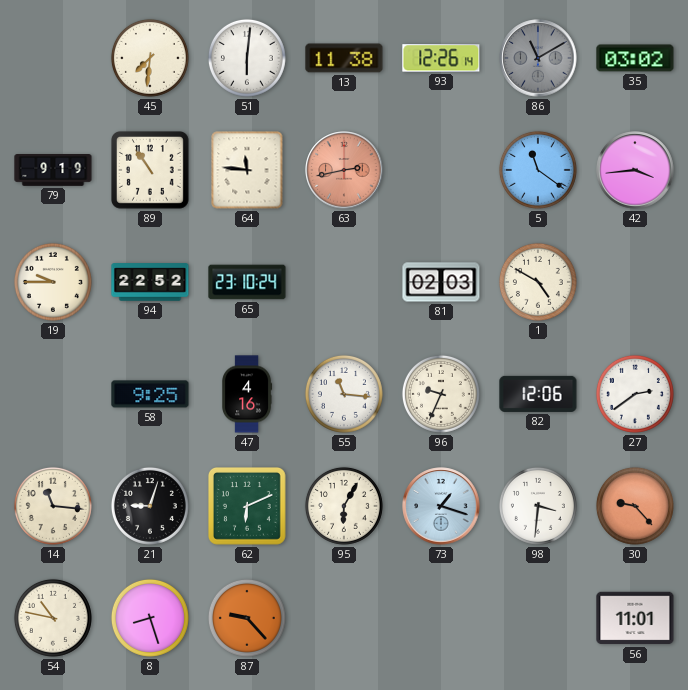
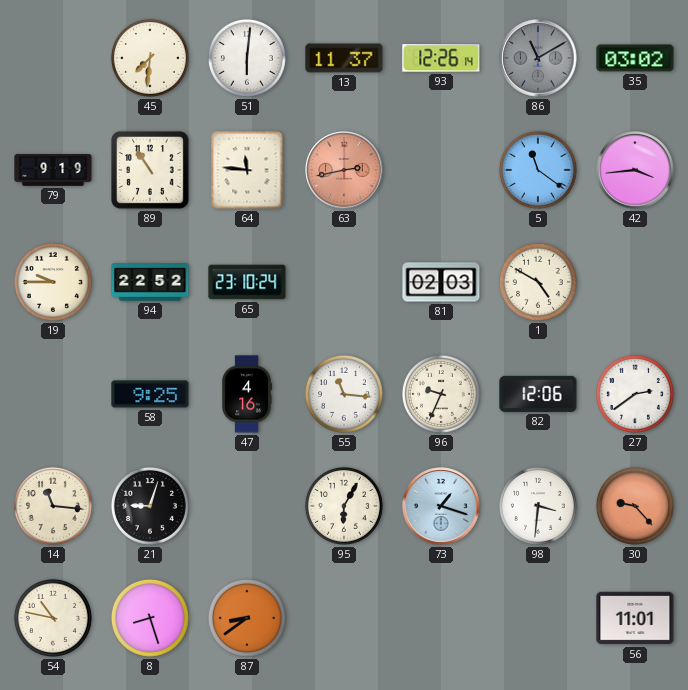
13: 11:38 -> 11:37
62: 6:11 -> none
87: 9:23 -> 8:39
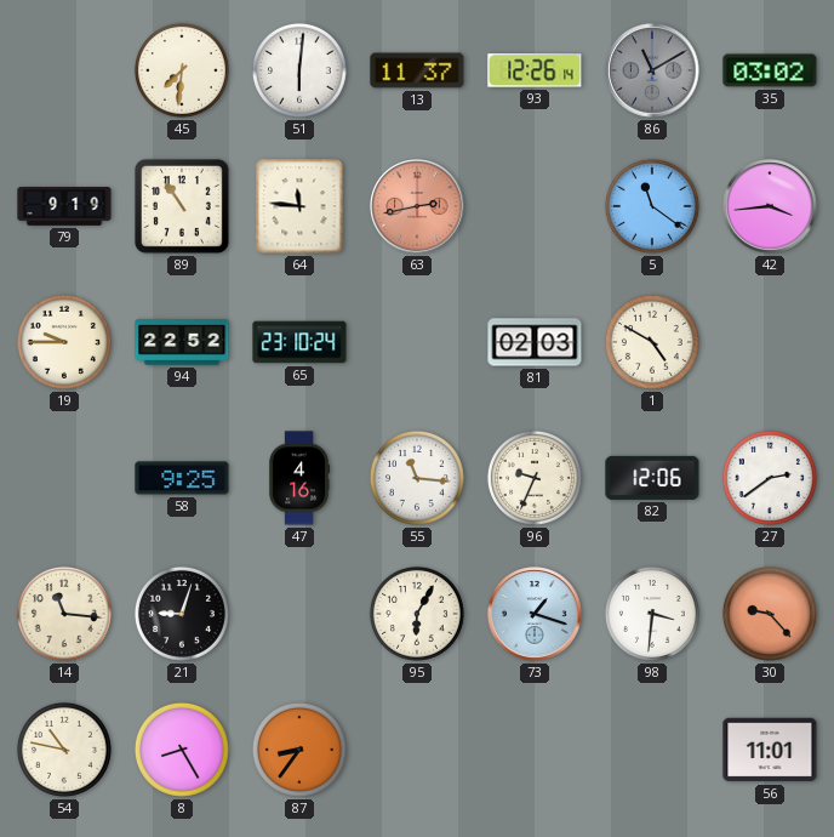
8: 8:27 -> 8:25
87: 8:39 -> 8:36
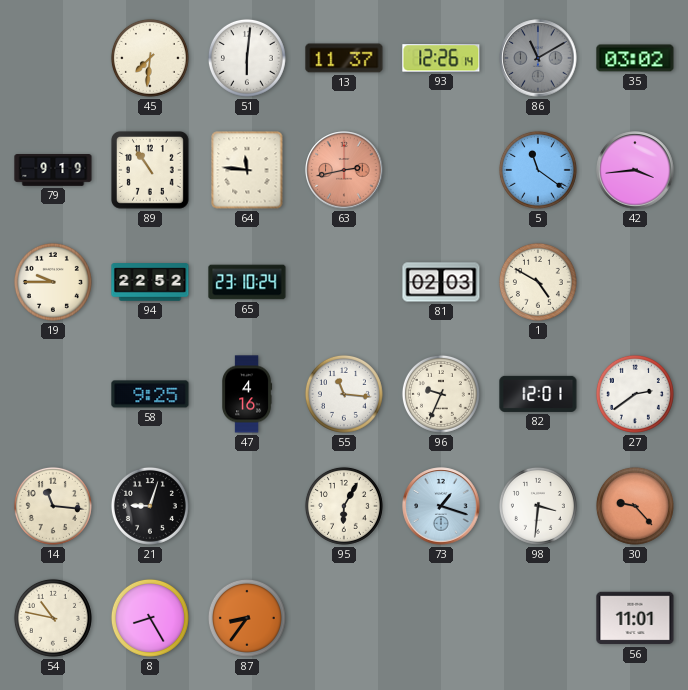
82: 12:06 -> 12:01
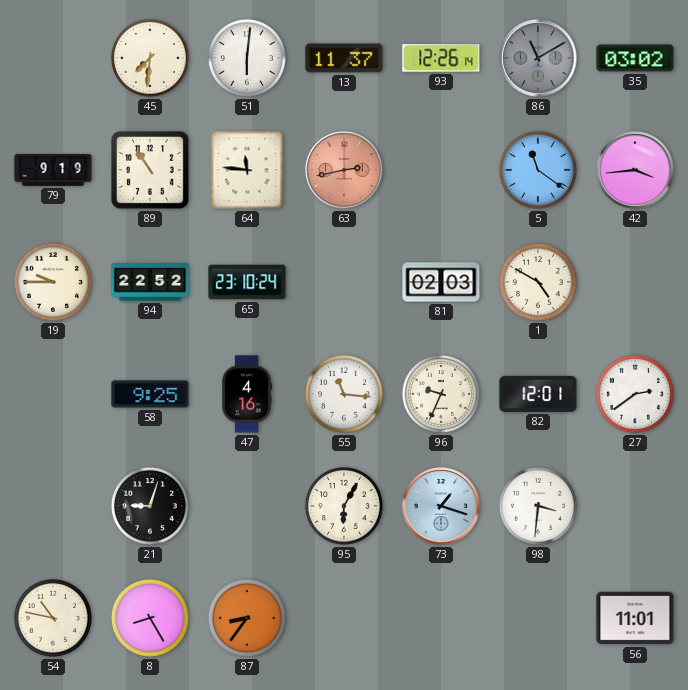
14: 11:16 -> none
30: 9:23 -> none
